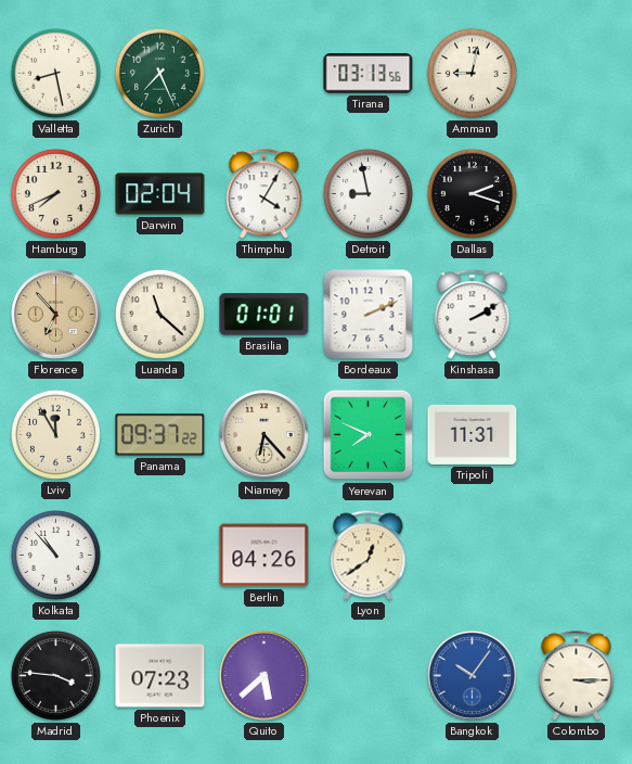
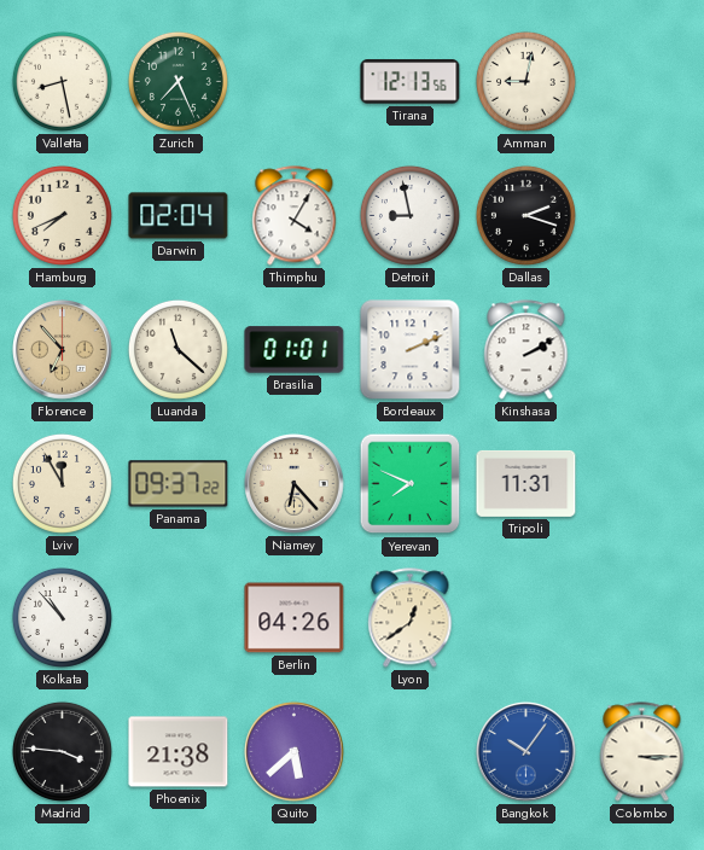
Tirana: 03:13 -> 12:13
Phoenix: 07:23 -> 21:38
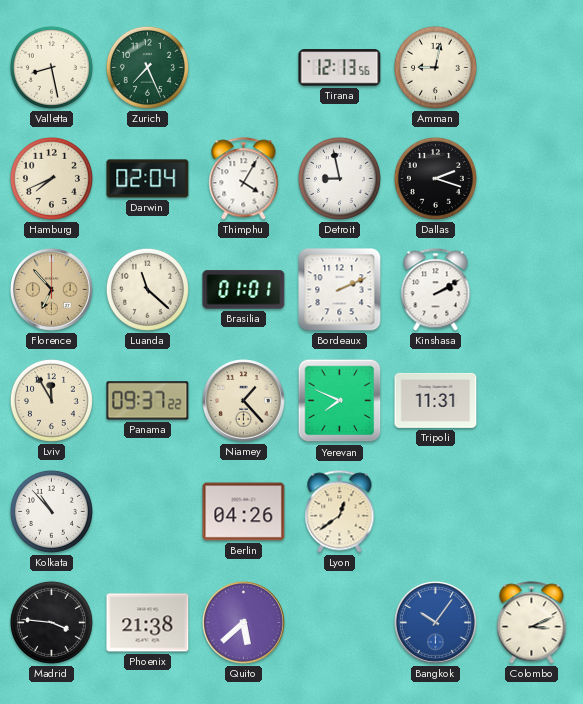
Niamey: 6:23 -> 1:23
Colombo: 3:15 -> 3:11
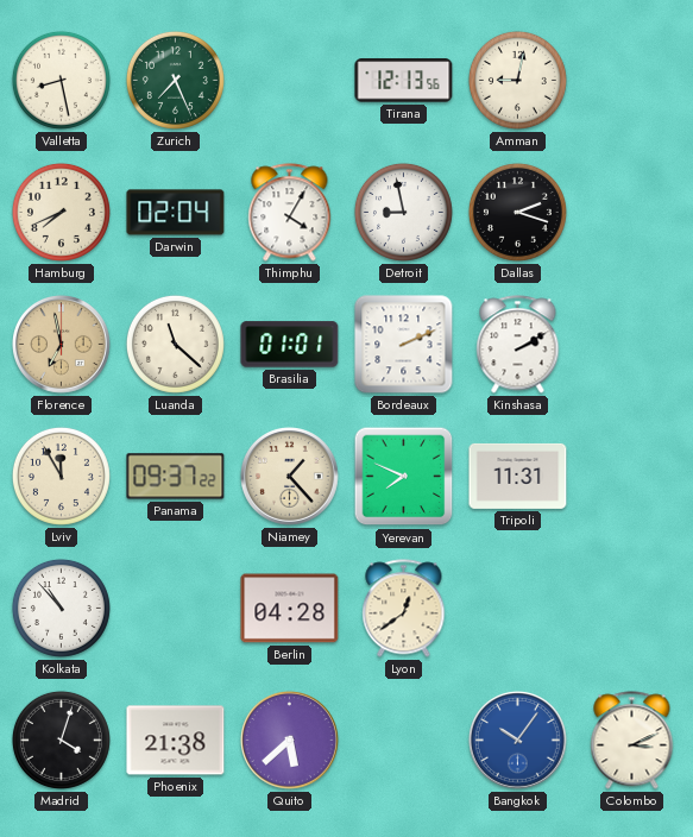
Florence: 6:53 -> 6:58
Berlin: 04:26 -> 04:28
Madrid: 3:46 -> 4:03
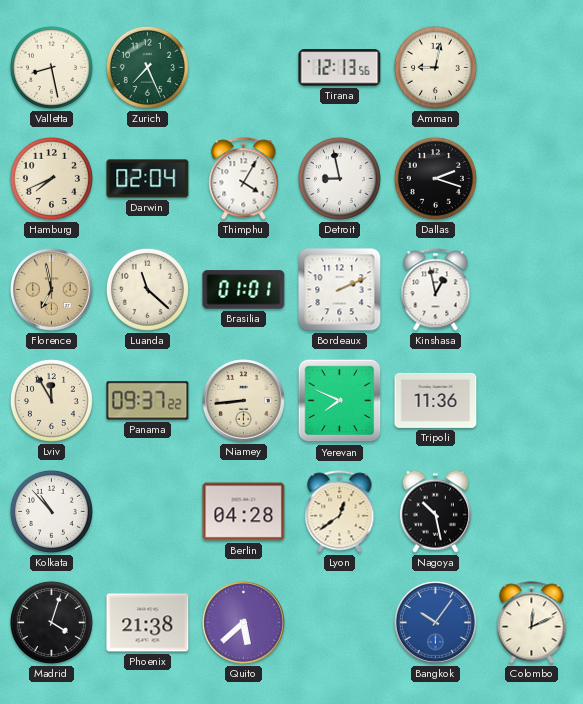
Kinshasa: 2:10 -> 12:58
Niamey: 1:23 -> 8:44
Tripoli: 11:31 -> 11:36
Nagoya: none -> 10:28
Colombo: 3:11 -> 12:11
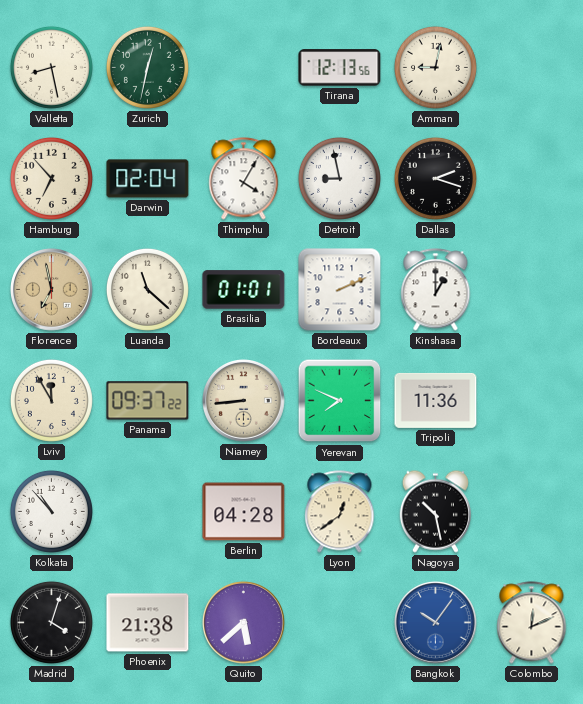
Zurich: 7:26 -> 12:32
Hamburg: 7:41 -> 6:53
Kinshasa: 12:58 -> 1:00
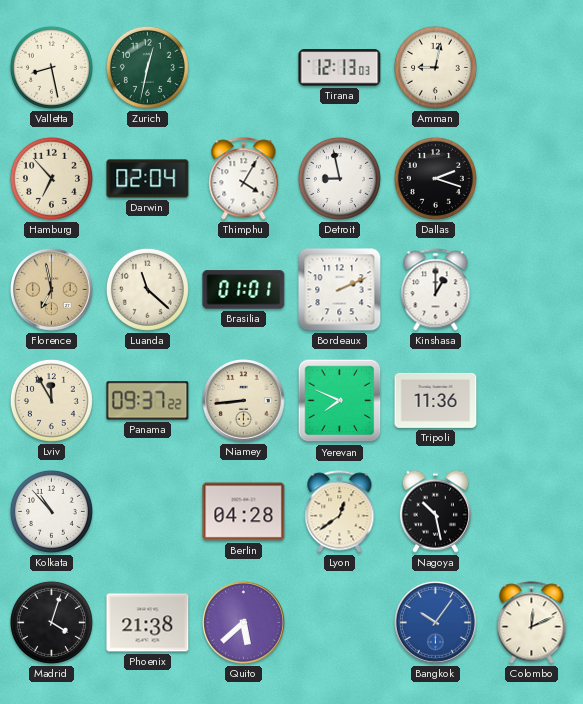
Tirana: 12:13:56 -> 12:13:03
